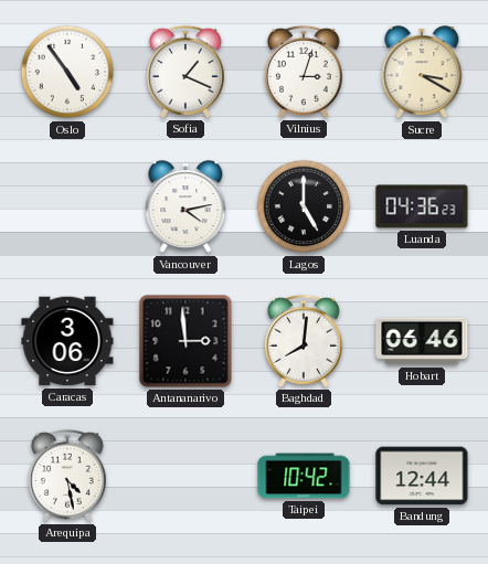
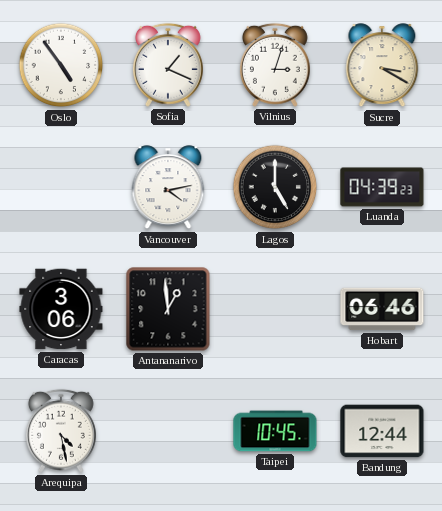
Luanda: 04:36 -> 04:39
Antananarivo: 2:59 -> 12:59
Baghdad: 8:01 -> none
Taipei: 10:42 -> 10:45
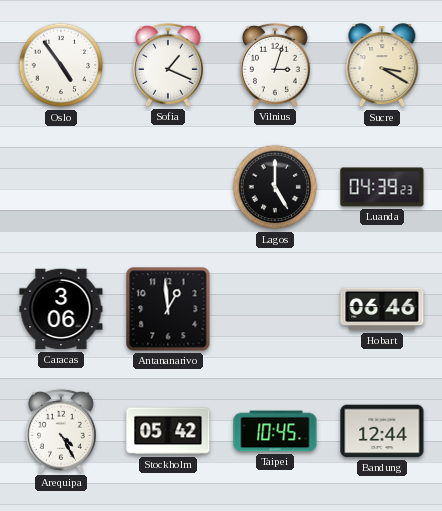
Vancouver: 4:13 -> none
Arequipa: 4:28 -> 4:25
Stockholm: none -> 05:42
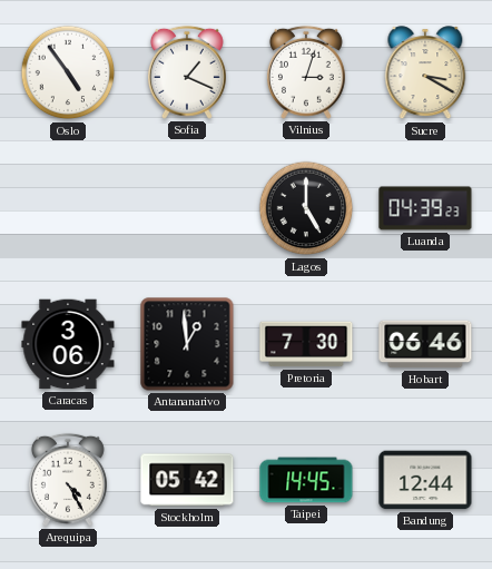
Pretoria: none -> 7:30
Taipei: 10:45 -> 14:45
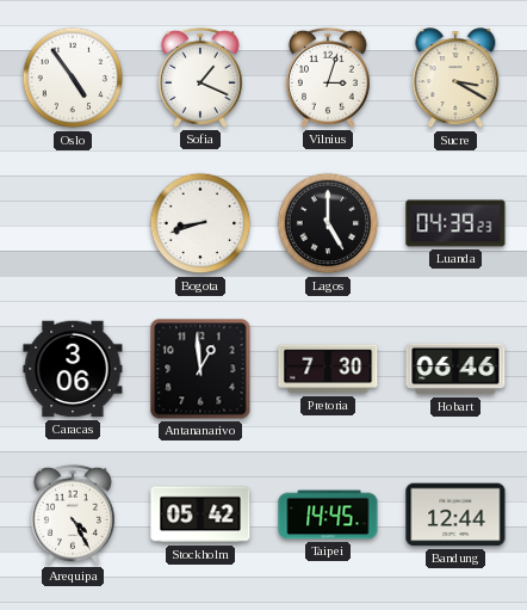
Bogota: none -> 8:42
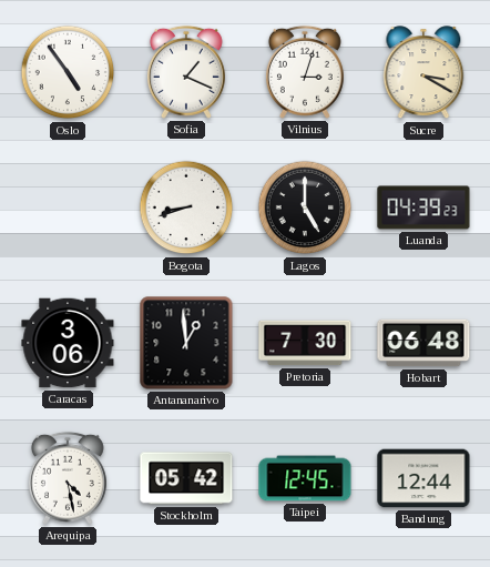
Hobart: 06:46 -> 06:48
Arequipa: 4:25 -> 4:28
Taipei: 14:45 -> 12:45
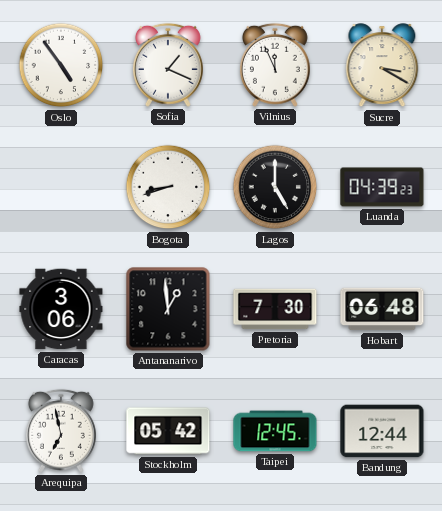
Vilnius: 3:03 -> 11:56
Arequipa: 4:28 -> 6:58
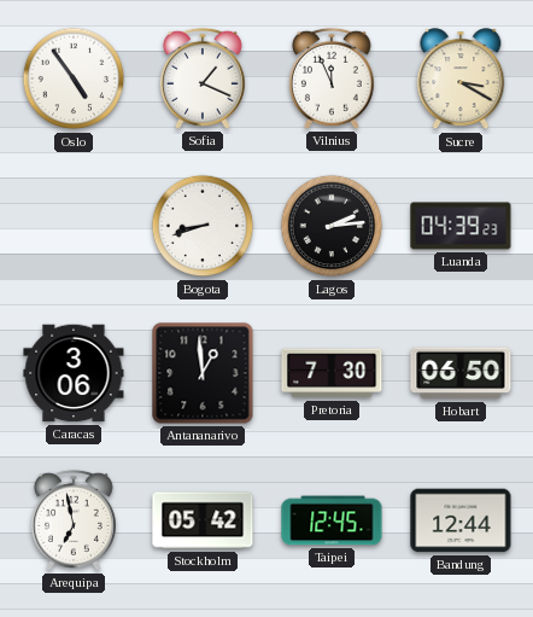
Lagos: 5:00 -> 2:14
Hobart: 06:48 -> 06:50
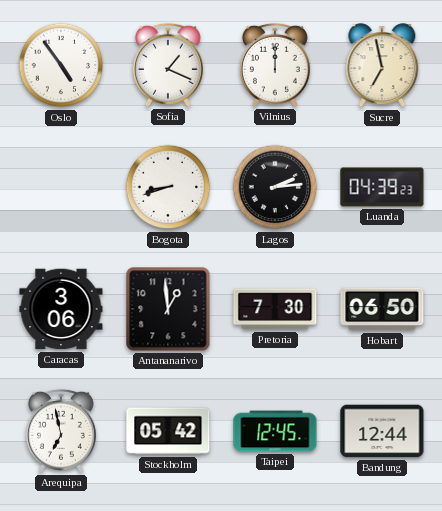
Vilnius: 11:56 -> 12:00
Sucre: 3:20 -> 6:58
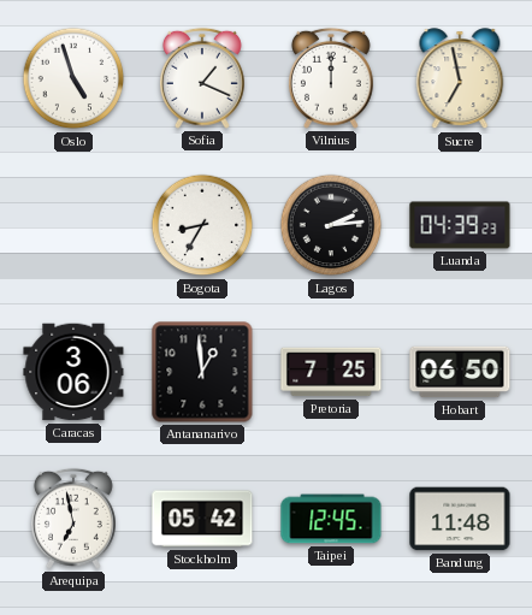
Oslo: 4:54 -> 4:57
Bogota: 8:42 -> 8:35
Pretoria: 7:30 -> 7:25
Bandung: 12:44 -> 11:48
